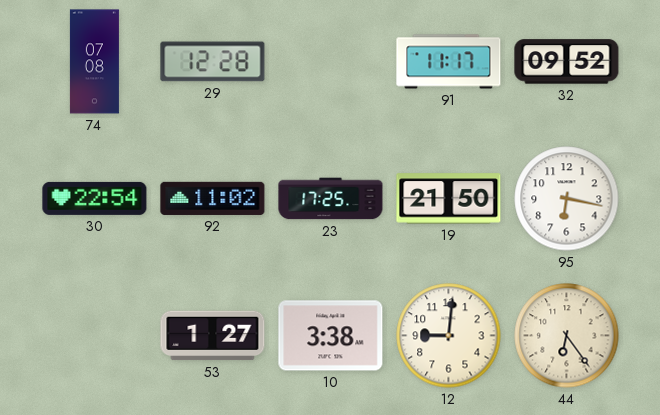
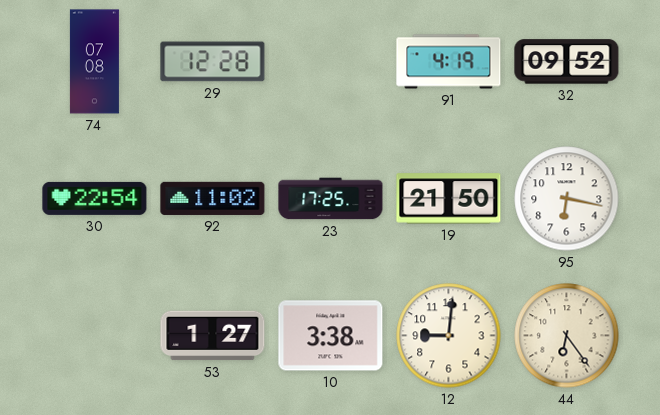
91: 11:17 -> 4:19
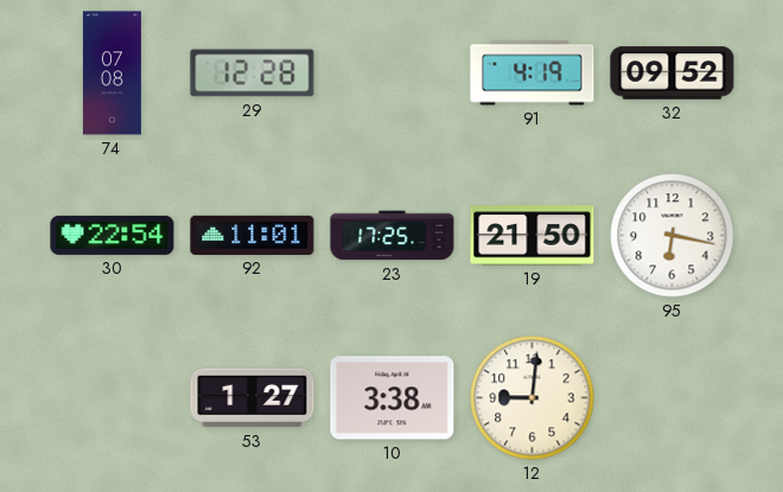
92: 11:02 -> 11:01
44: 6:24 -> none
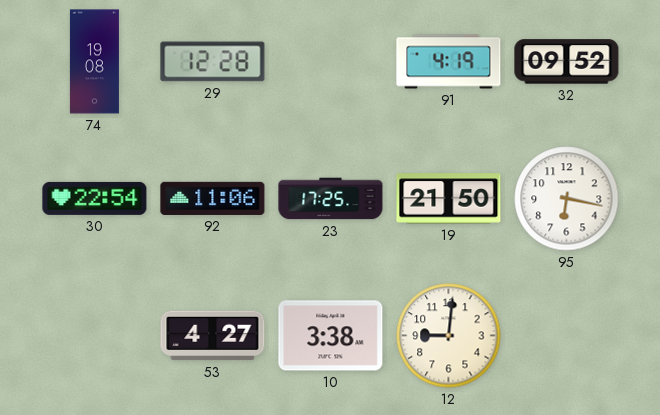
74: 07:08 -> 19:08
92: 11:01 -> 11:06
53: 1:27 -> 4:27
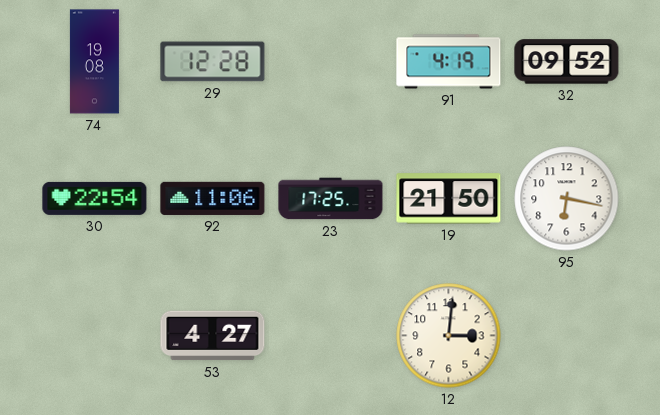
10: 3:38 -> none
12: 9:01 -> 3:01
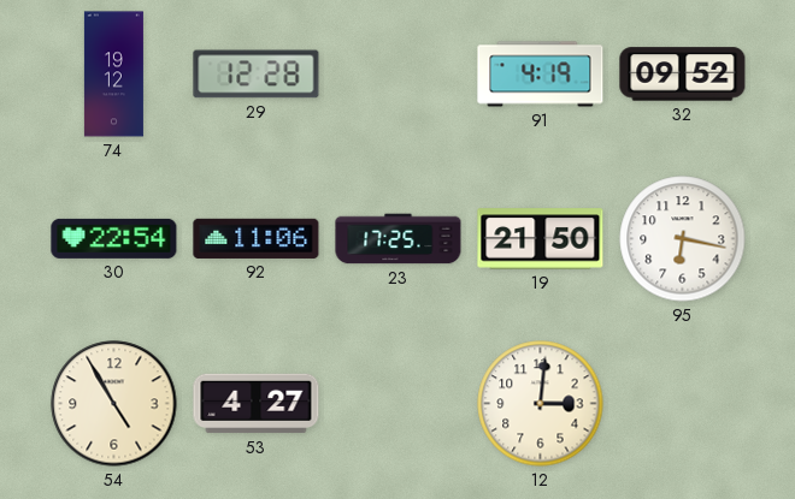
74: 19:08 -> 19:12
54: none -> 4:55
